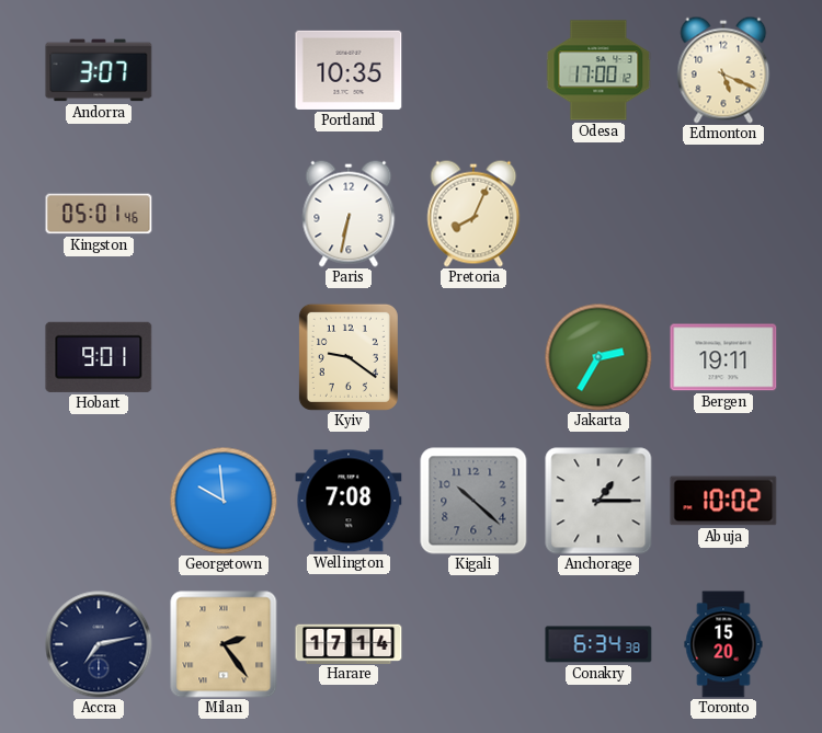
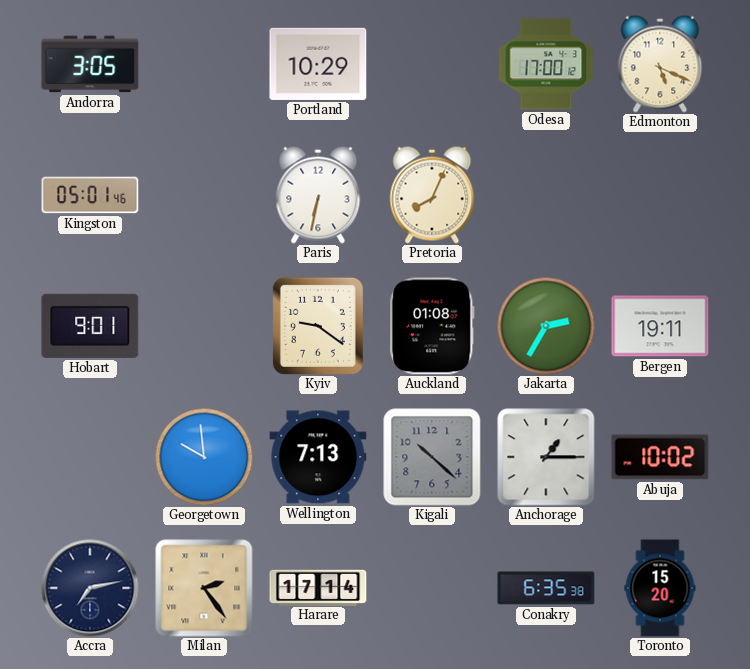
Andorra: 3:07 -> 3:05
Portland: 10:35 -> 10:29
Auckland: none -> 01:08
Wellington: 7:08 -> 7:13
Conakry: 6:34 -> 6:35
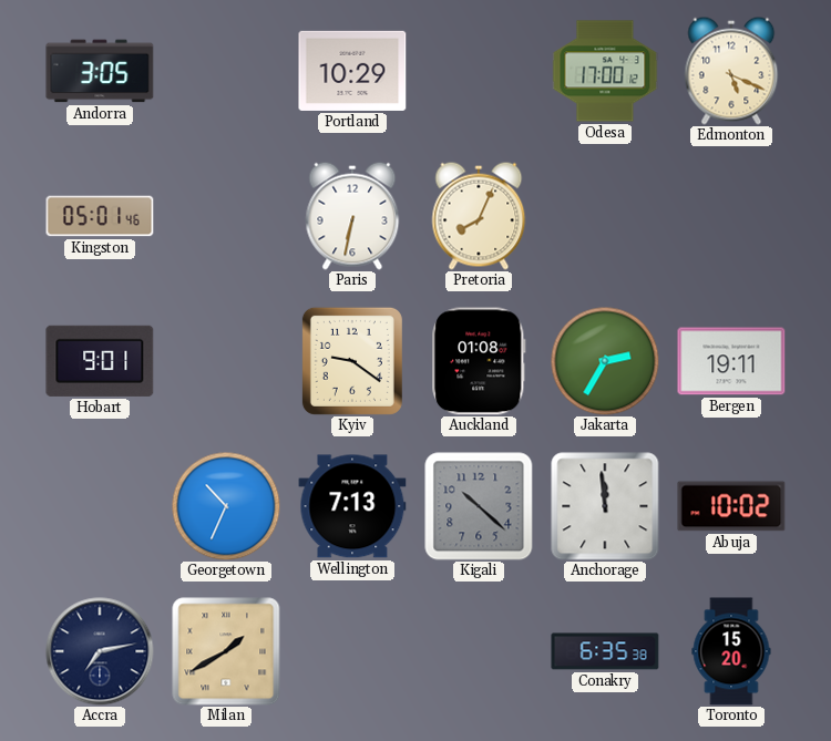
Georgetown: 9:59 -> 10:34
Anchorage: 1:15 -> 11:59
Milan: 2:24 -> 1:40
Harare: 17:14 -> none
